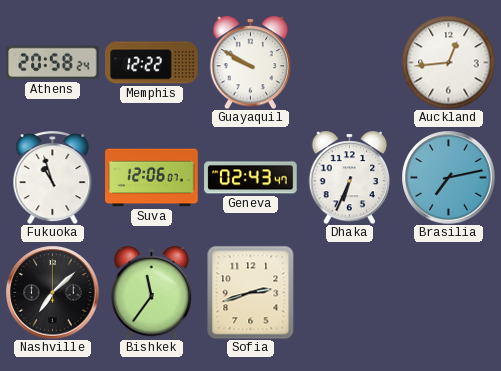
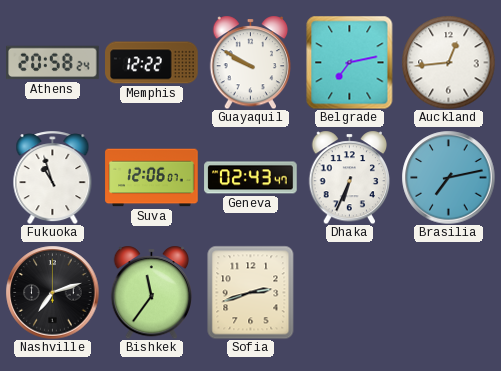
Belgrade: none -> 7:13
Nashville: 7:08 -> 7:12
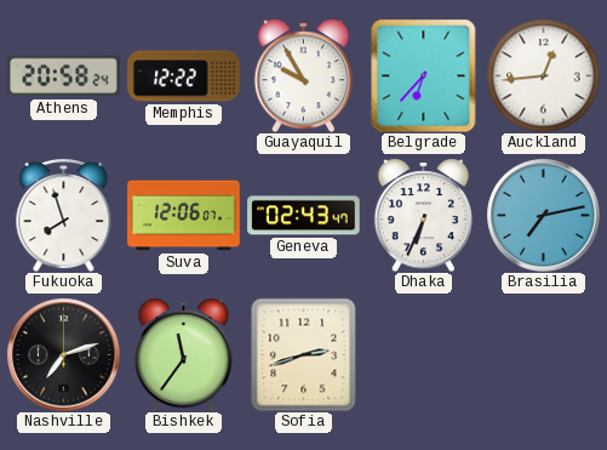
Guayaquil: 9:50 -> 9:55
Belgrade: 7:13 -> 6:37
Fukuoka: 10:57 -> 7:57
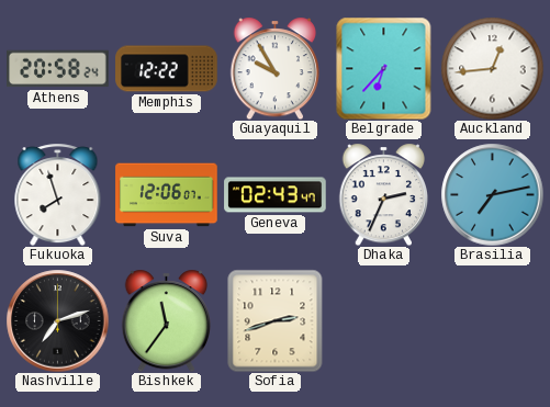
Dhaka: 6:34 -> 2:34
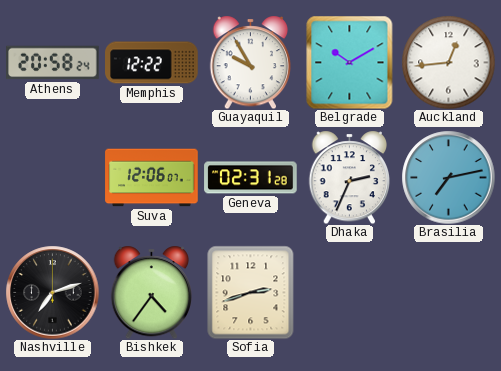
Belgrade: 6:37 -> 10:10
Fukuoka: 7:57 -> none
Geneva: 02:43 -> 02:31
Bishkek: 11:36 -> 4:36
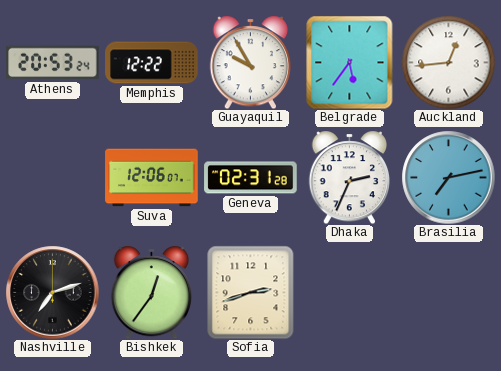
Athens: 20:58 -> 20:53
Belgrade: 10:10 -> 5:36
Bishkek: 4:36 -> 12:36
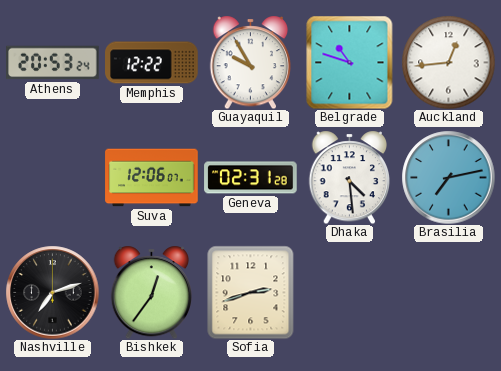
Belgrade: 5:36 -> 10:48
Dhaka: 2:34 -> 4:29
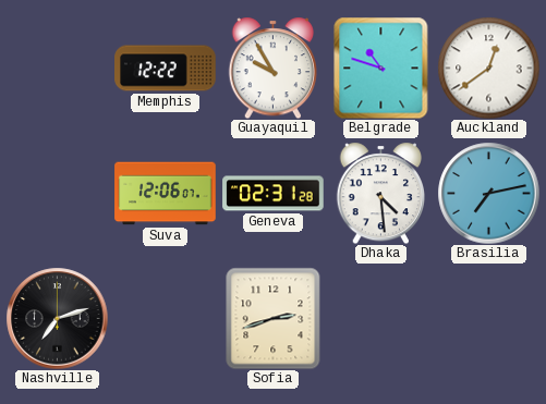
Athens: 20:53 -> none
Auckland: 12:44 -> 12:39
Bishkek: 12:36 -> none
